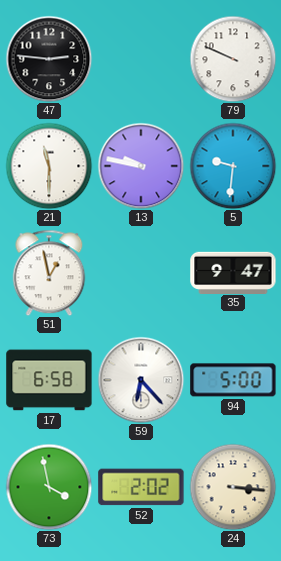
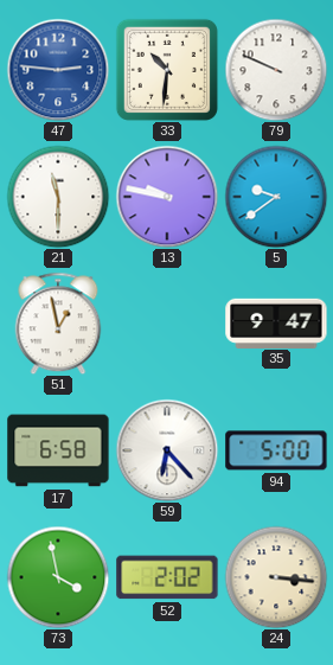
47 dial: black -> blue
33: none -> 10:31
5: 9:31 -> 9:39
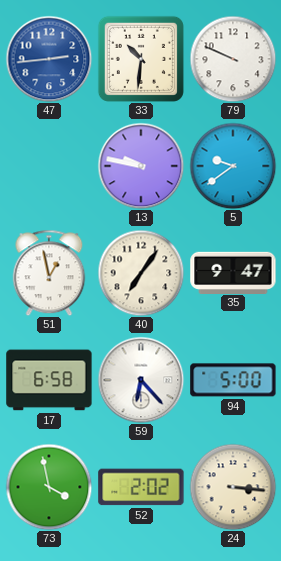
47: 2:46 -> 2:44
21: 11:30 -> none
40: none -> 7:06
